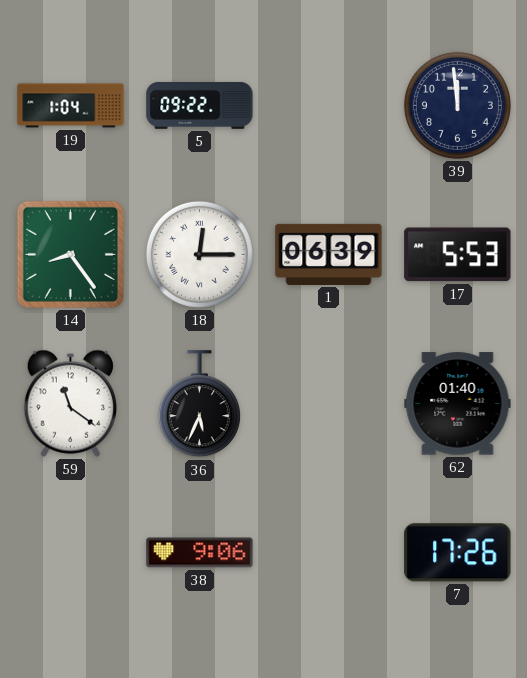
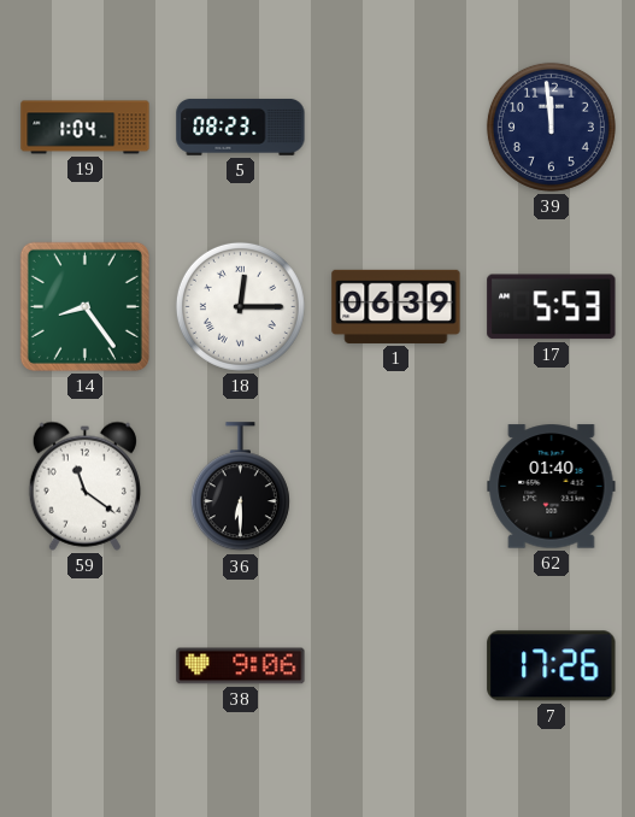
5: 09:22 -> 08:23
36: 5:34 -> 6:30
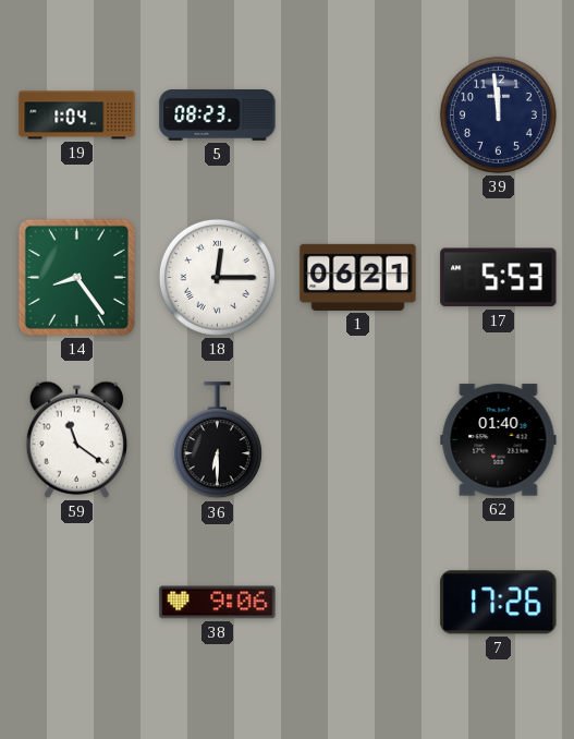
1: 06:39 -> 06:21
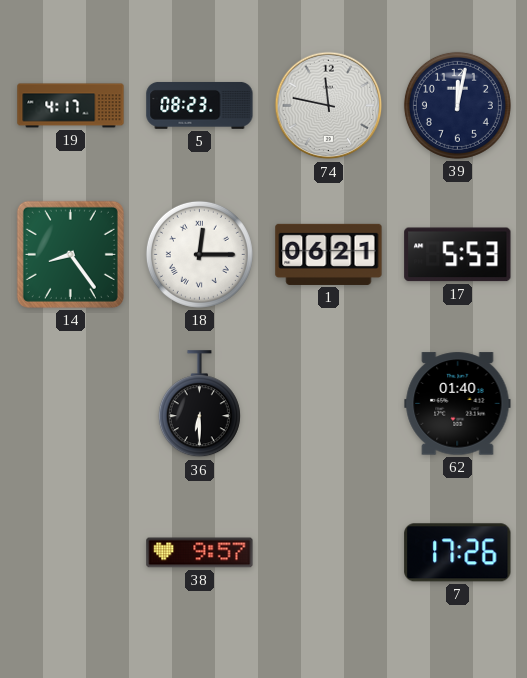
19: 1:04 -> 4:17
74: none -> 11:47
39: 11:59 -> 12:02
59: 11:21 -> none
38: 9:06 -> 9:57
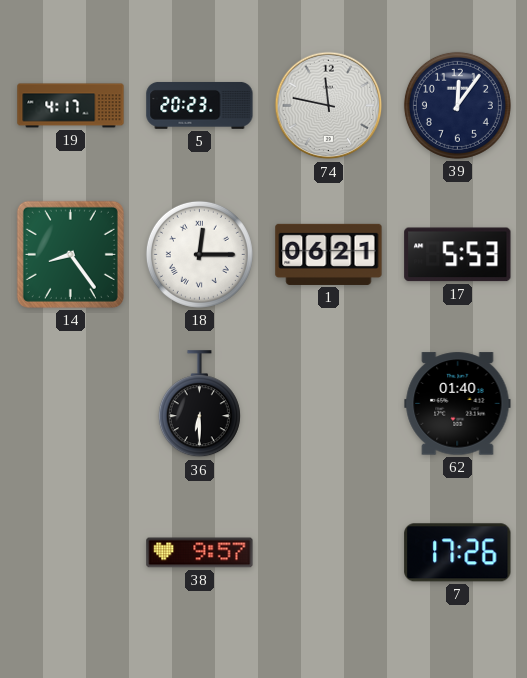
5: 08:23 -> 20:23
39: 12:02 -> 12:06
